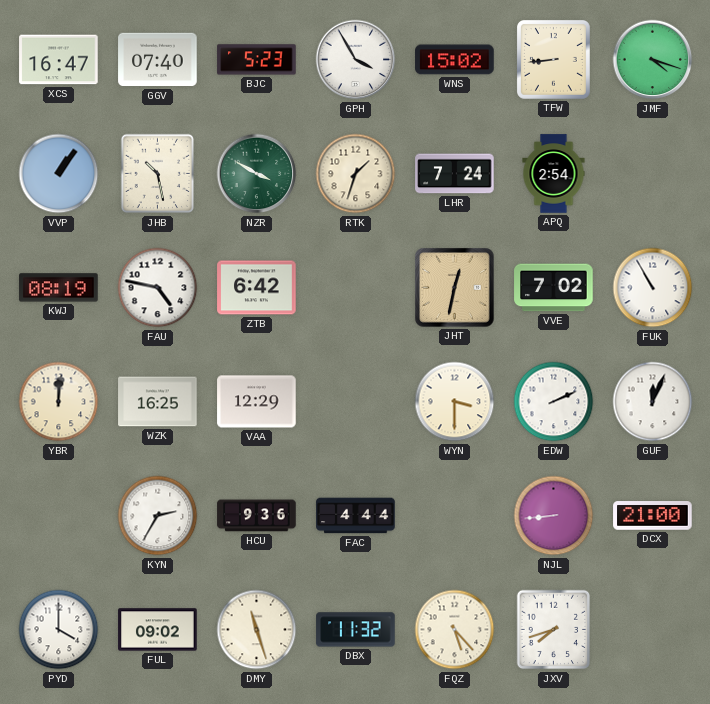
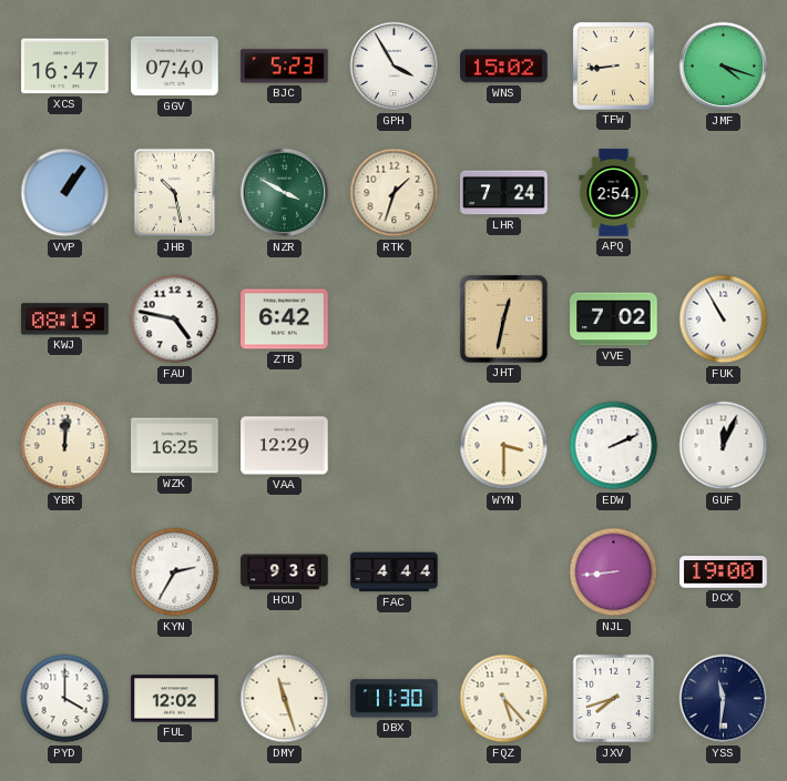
DCX: 21:00 -> 19:00
FUL: 09:02 -> 12:02
DBX: 11:32 -> 11:30
YSS: none -> 11:31
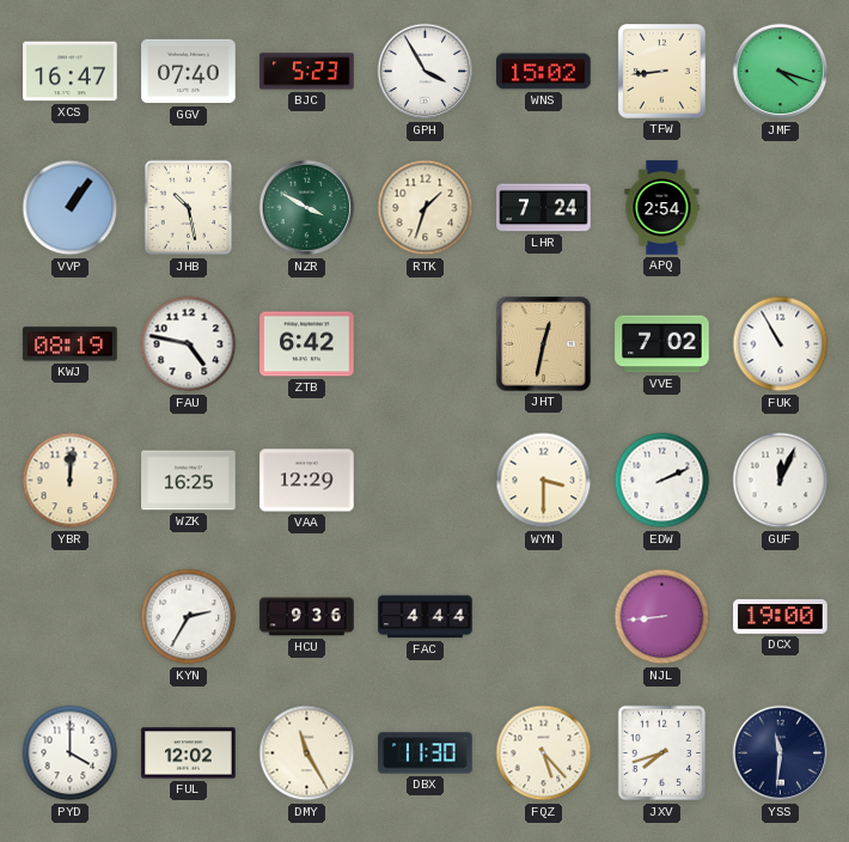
DMY: 11:27 -> 11:25
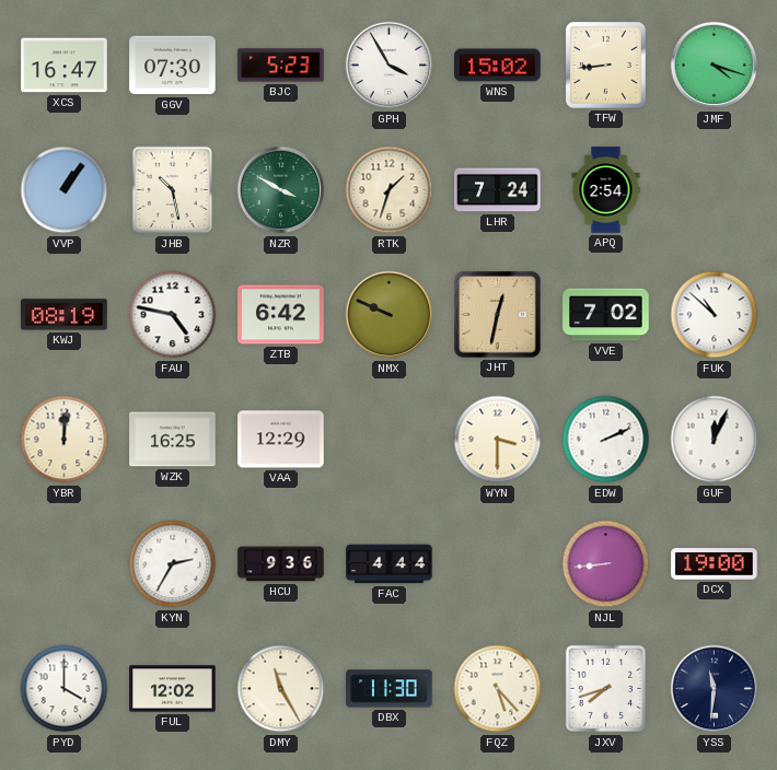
GGV: 07:40 -> 07:30
NMX: none -> 9:49
FUK: 10:55 -> 10:52
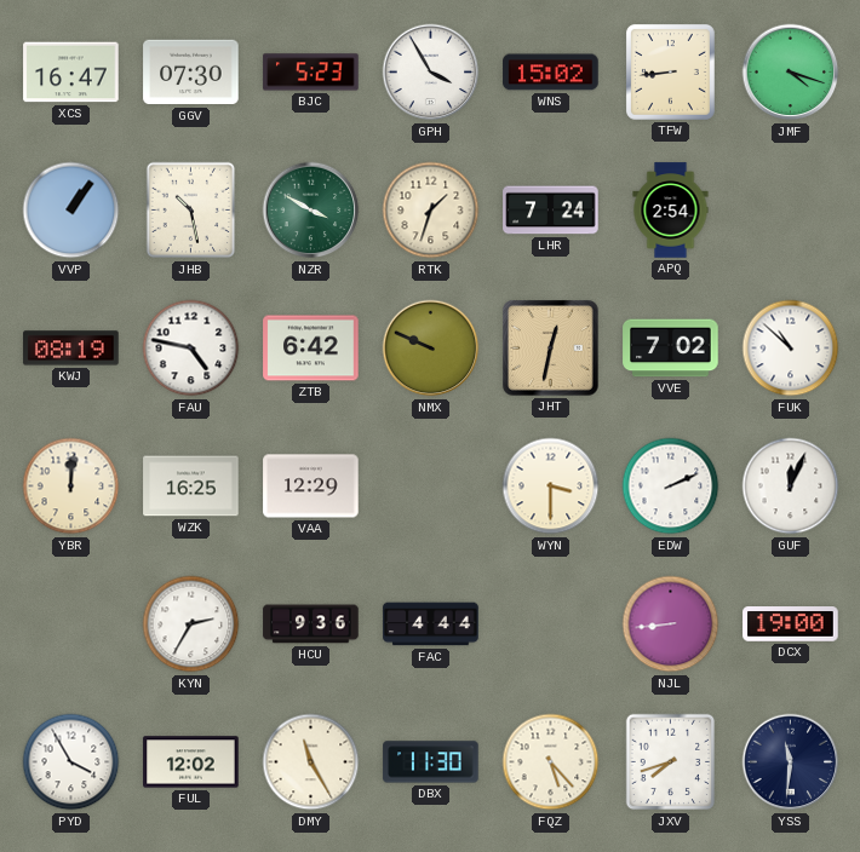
PYD: 4:00 -> 3:55
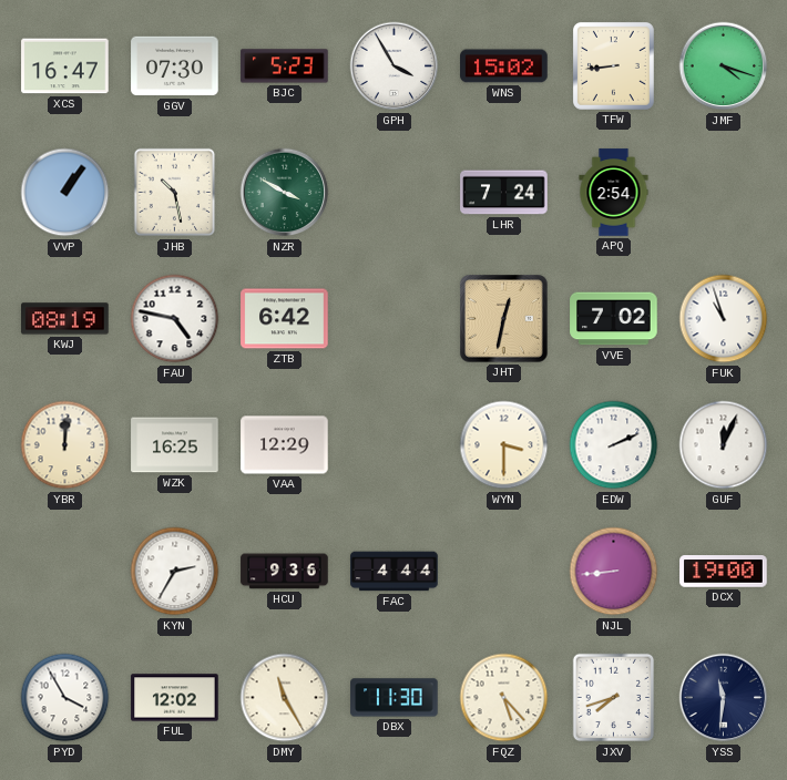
RTK: 1:33 -> none
NMX: 9:49 -> none
FUK: 10:52 -> 10:57
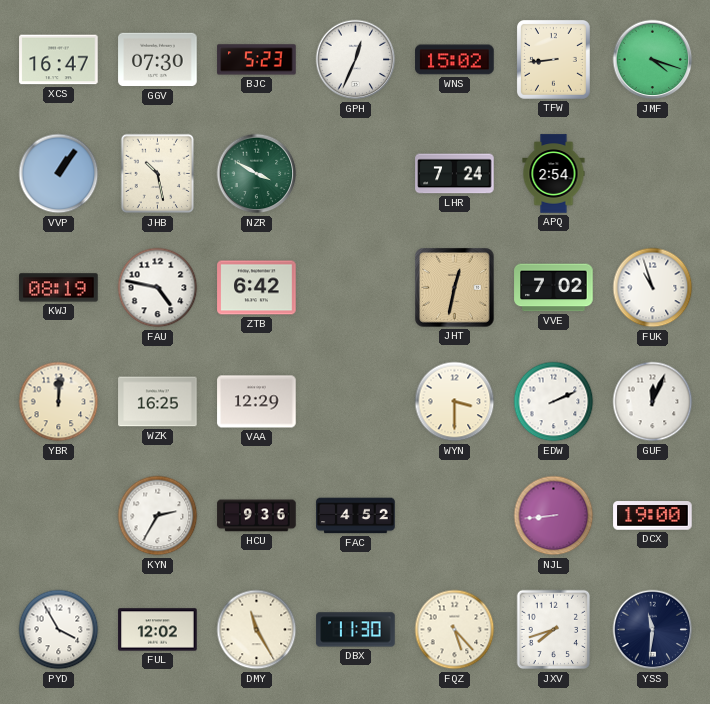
GPH: 3:55 -> 12:34
FAC: 4:44 -> 4:52
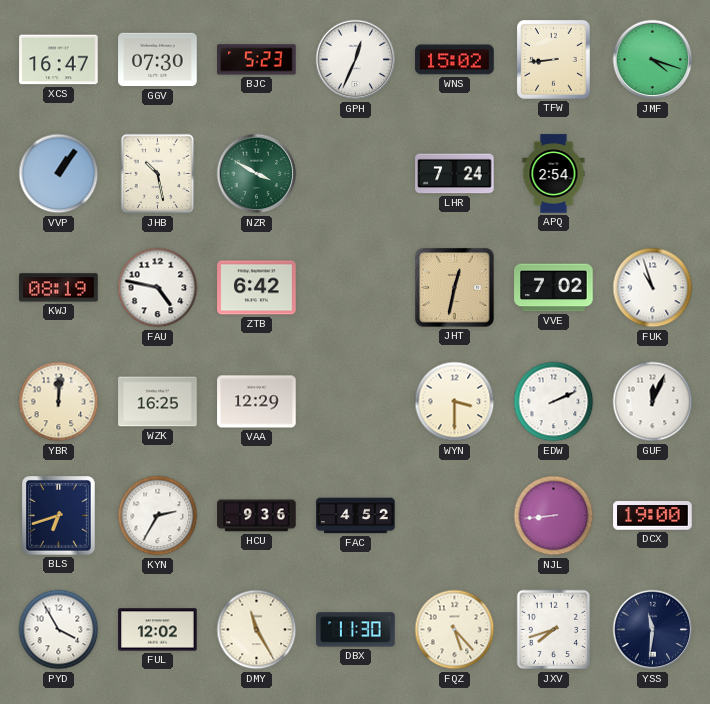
BLS: none -> 6:42
